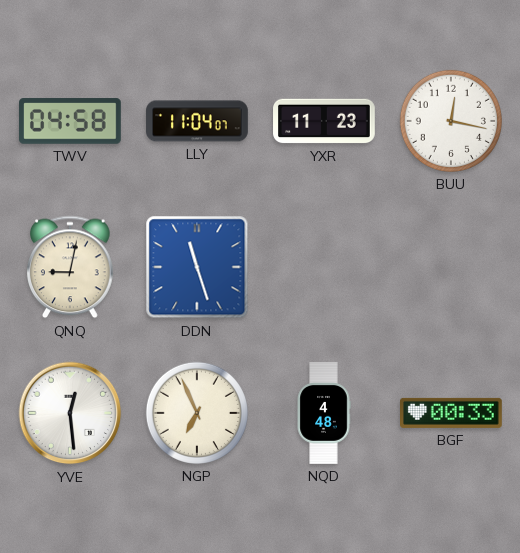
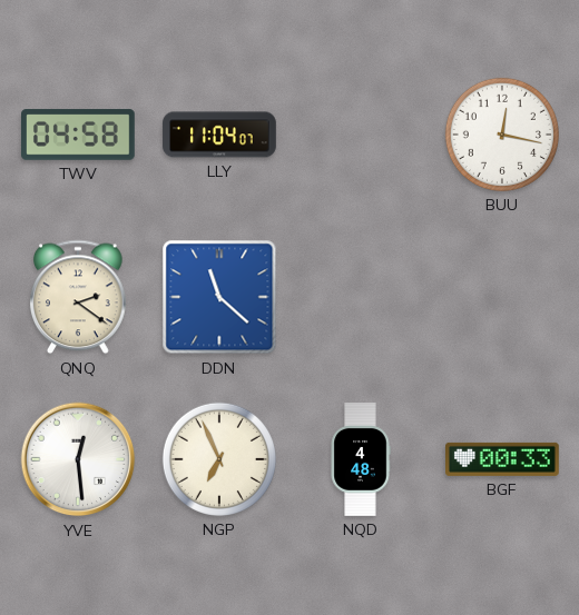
YXR: 11:23 -> none
QNQ: 9:02 -> 2:21
DDN: 11:27 -> 11:22
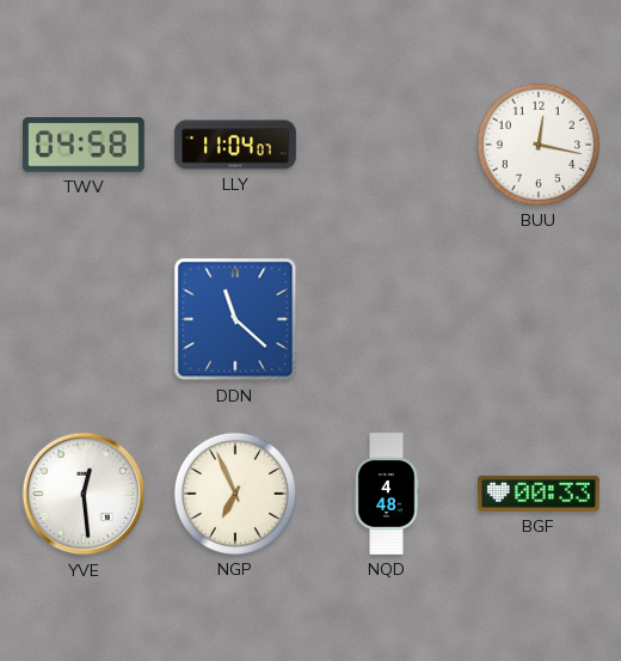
QNQ: 2:21 -> none
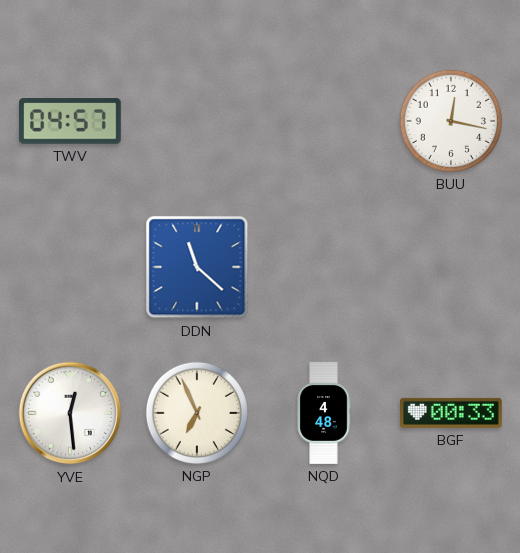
TWV: 04:58 -> 04:57
LLY: 11:04 -> none
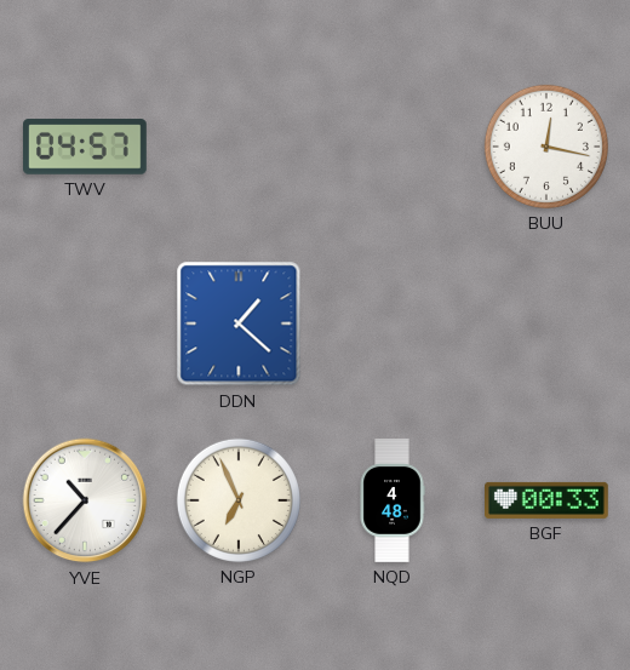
DDN: 11:22 -> 1:22
YVE: 12:29 -> 10:37
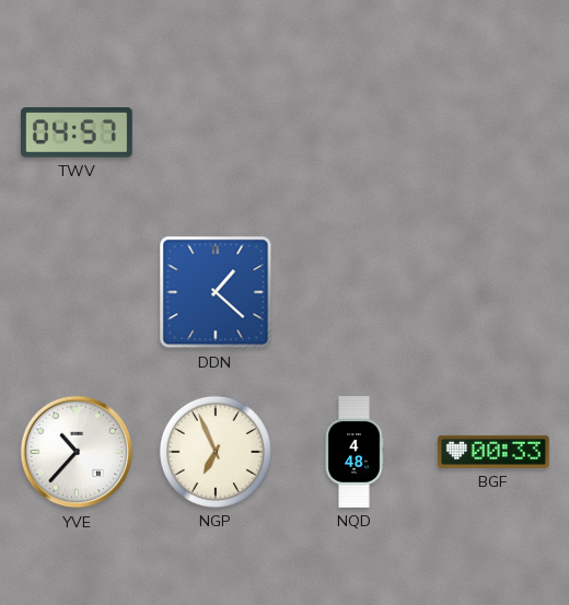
BUU: 12:17 -> none
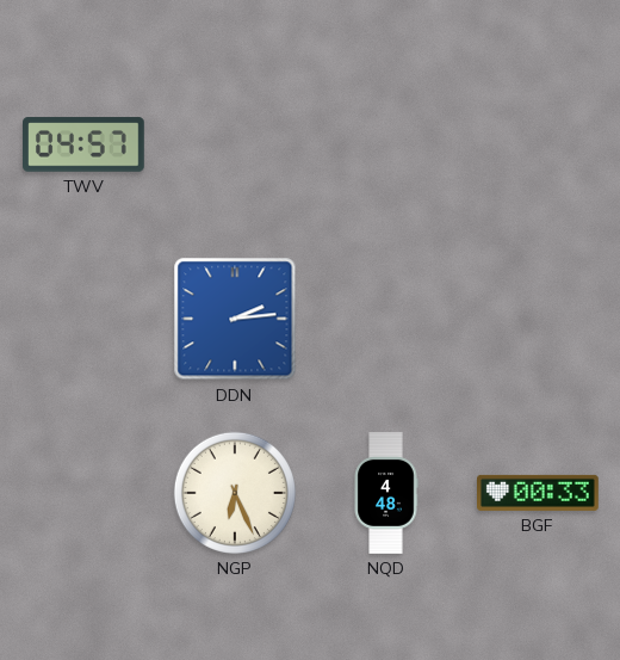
DDN: 1:22 -> 2:14
YVE: 10:37 -> none
NGP: 6:56 -> 6:26
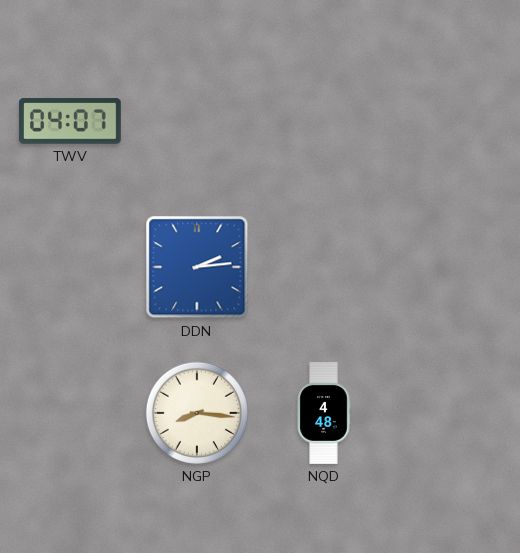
TWV: 04:57 -> 04:07
NGP: 6:26 -> 8:16
BGF: 00:33 -> none
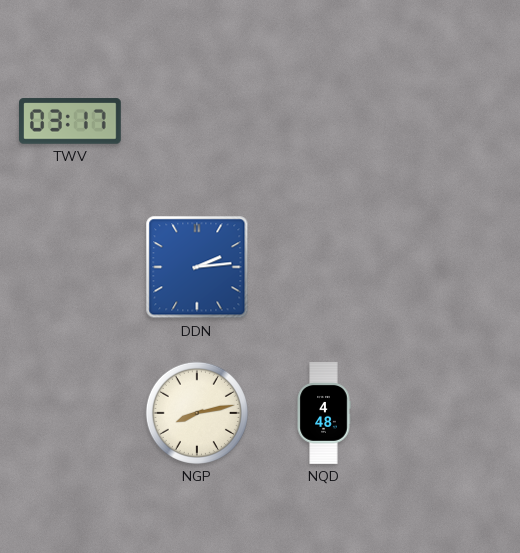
TWV: 04:07 -> 03:17
NGP: 8:16 -> 8:13
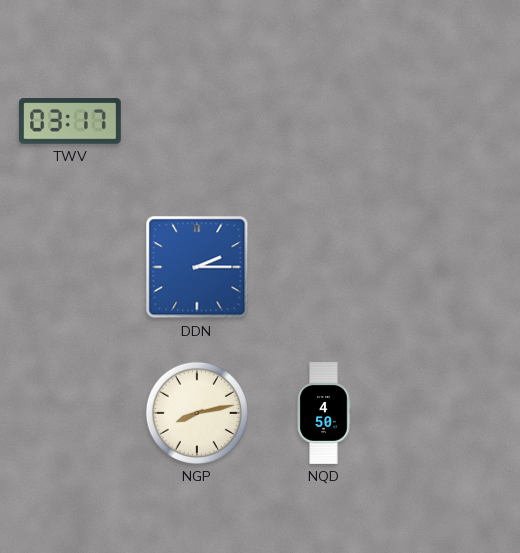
DDN: 2:14 -> 2:15
NQD: 4:48 -> 4:50
